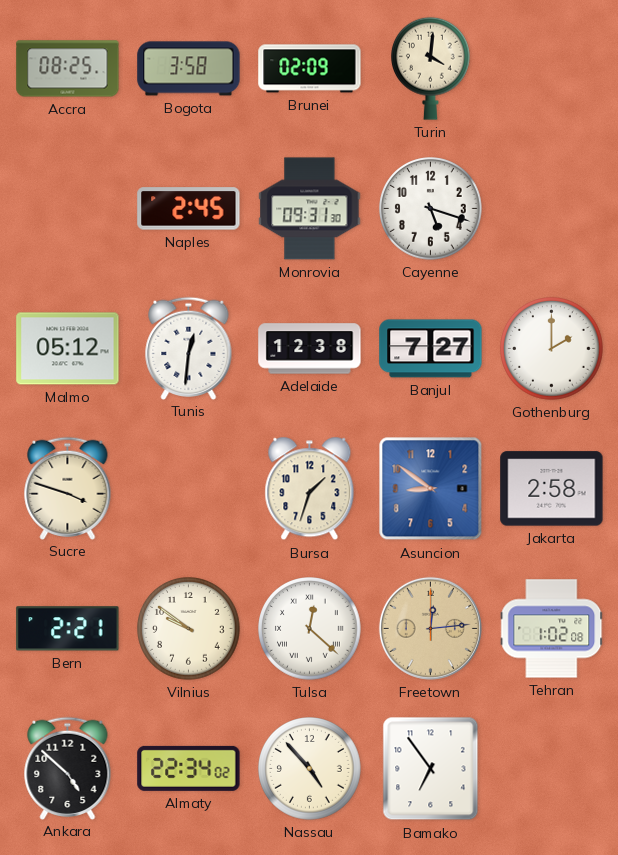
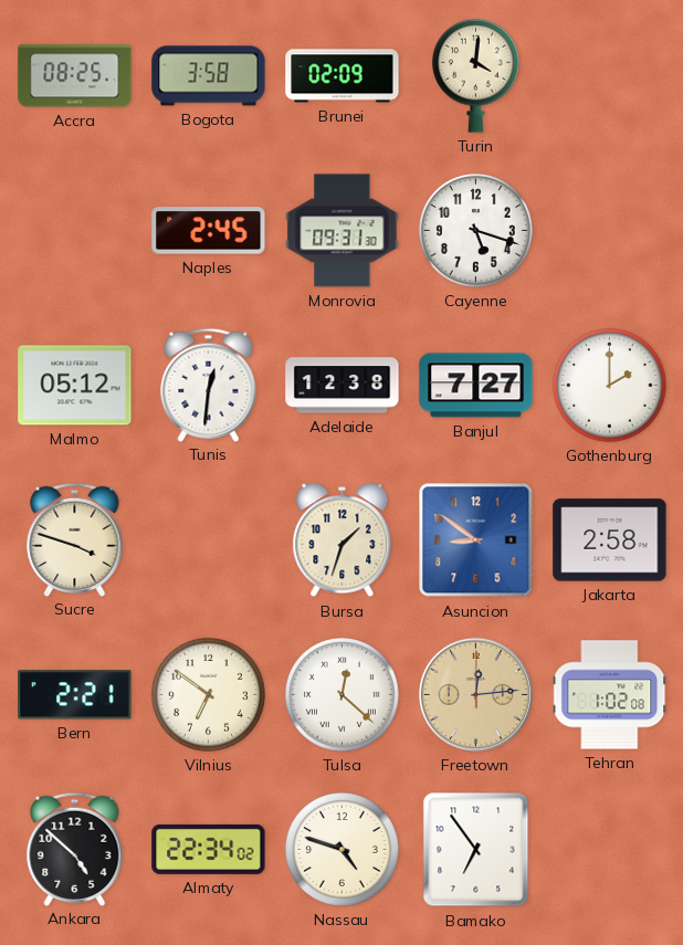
Vilnius: 9:51 -> 6:51
Nassau: 4:53 -> 4:48
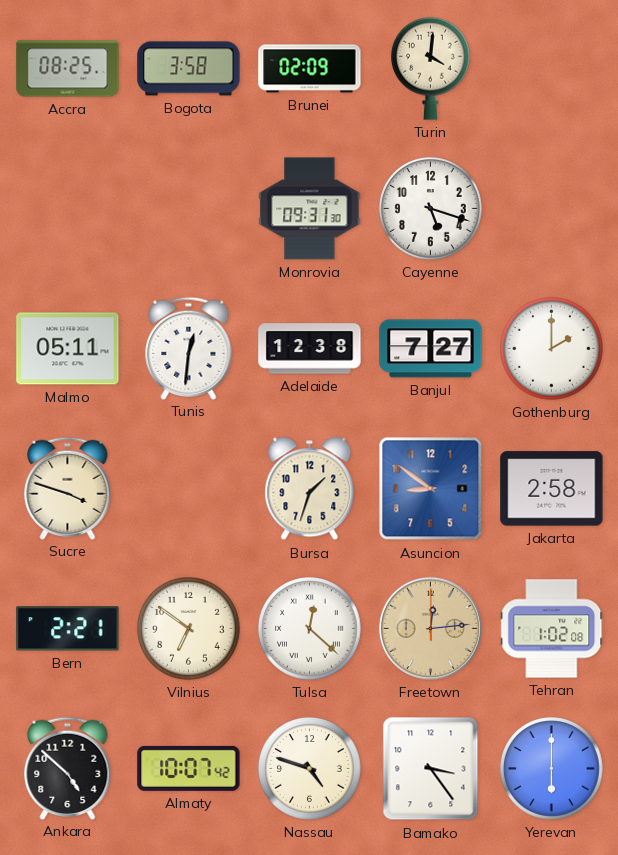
Naples: 2:45 -> none
Malmo: 05:12 -> 05:11
Almaty: 22:34 -> 10:07
Bamako: 6:54 -> 3:24
Yerevan: none -> 6:00
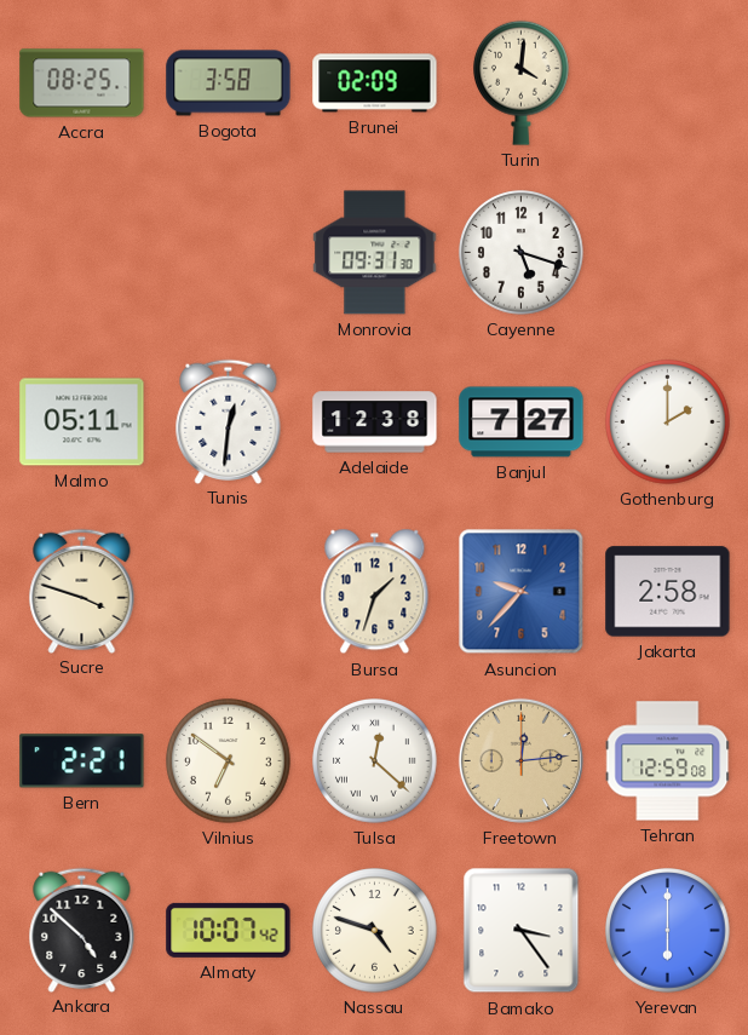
Asuncion: 8:51 -> 9:37
Tehran: 1:02 -> 12:59
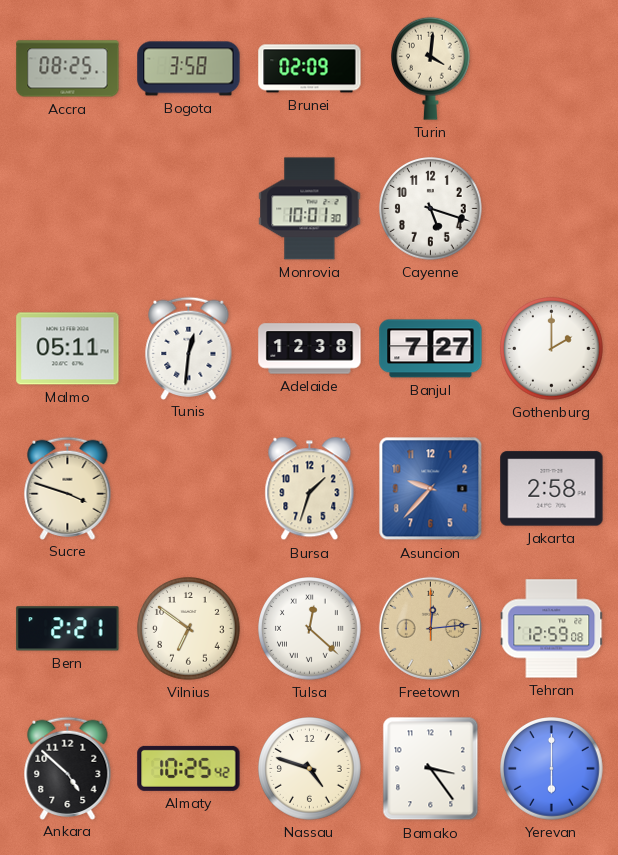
Monrovia: 09:31 -> 10:01
Almaty: 10:07 -> 10:25
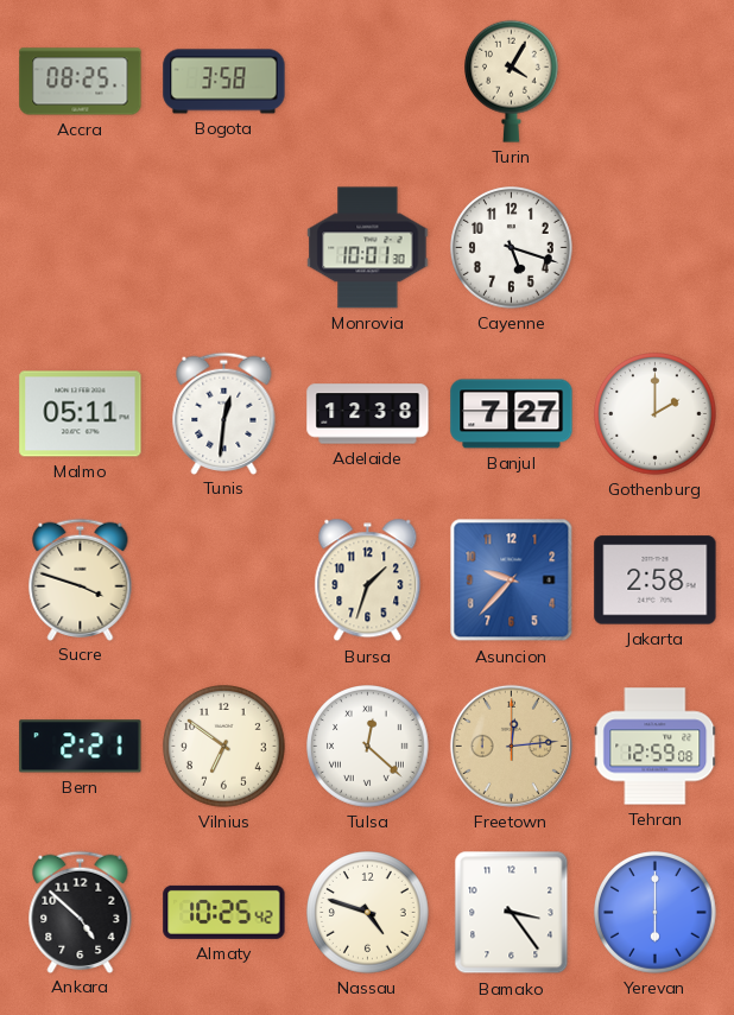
Brunei: 02:09 -> none
Turin: 4:01 -> 4:05
